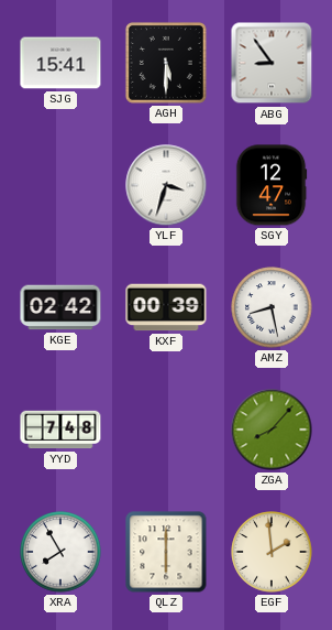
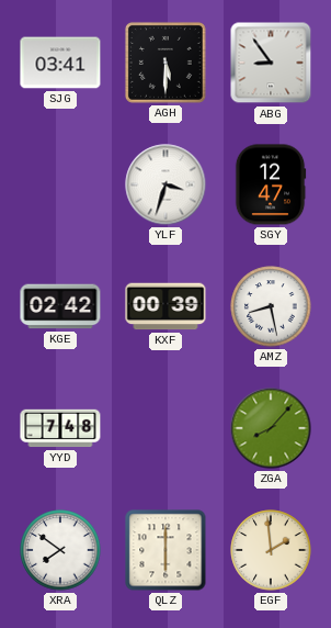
SJG: 15:41 -> 03:41
XRA: 7:55 -> 7:51
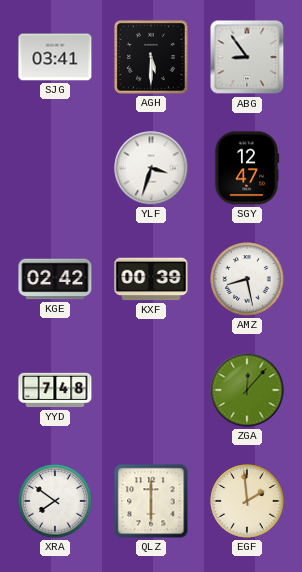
ZGA: 8:07 -> 12:07
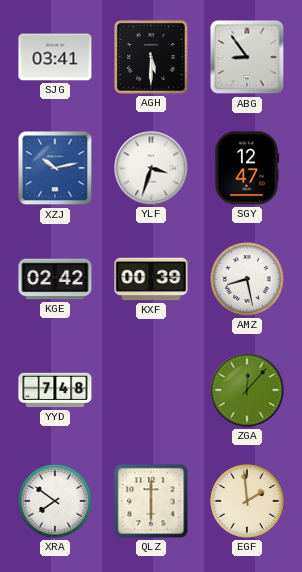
XZJ: none -> 10:13
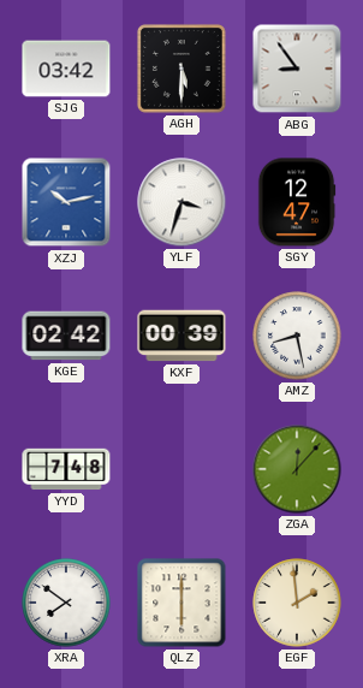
SJG: 03:41 -> 03:42
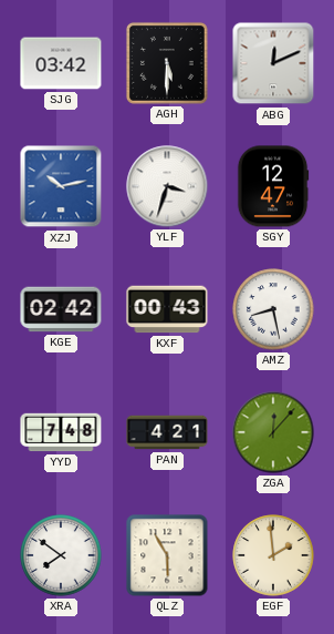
ABG: 8:54 -> 12:11
KXF: 00:39 -> 00:43
PAN: none -> 4:21
QLZ: 6:00 -> 5:55
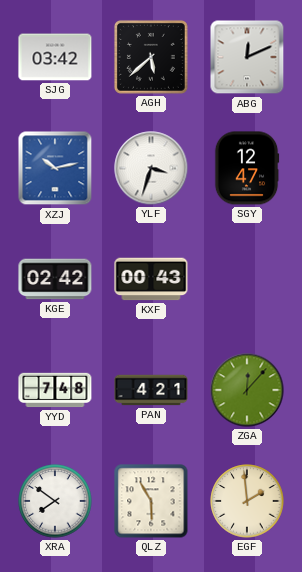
AGH: 5:30 -> 5:38
AMZ: 8:28 -> none
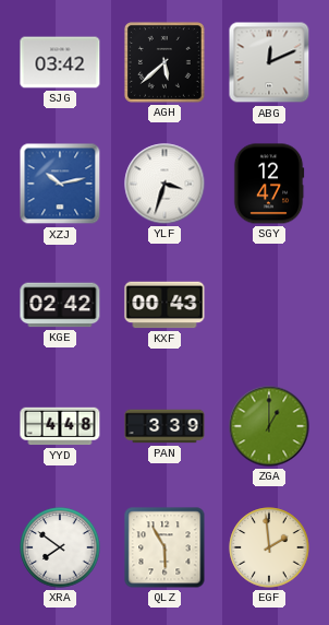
YYD: 7:48 -> 4:48
PAN: 4:21 -> 3:39
ZGA: 12:07 -> 1:00
